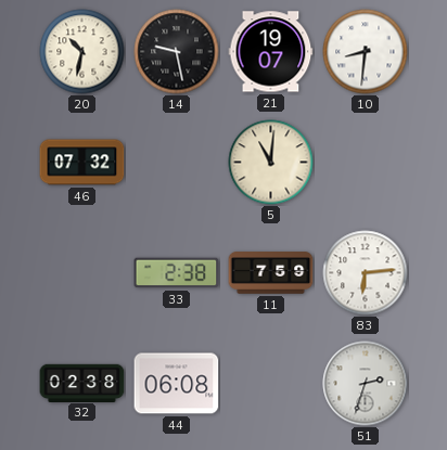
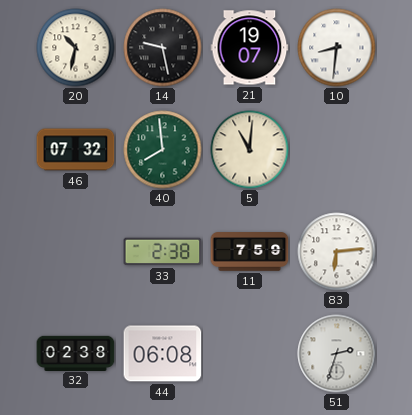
40: none -> 7:59
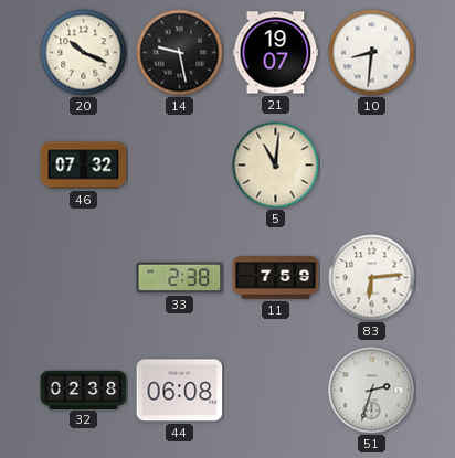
20: 10:32 -> 10:19
40: 7:59 -> none
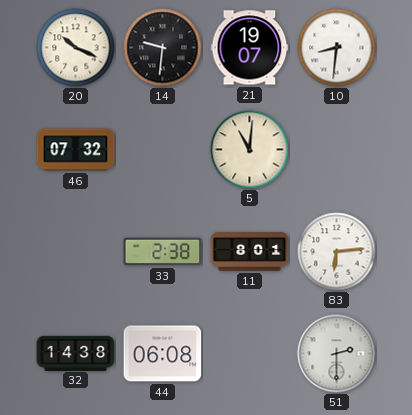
14: 9:28 -> 9:31
11: 7:59 -> 8:01
32: 02:38 -> 14:38
51: 2:33 -> 2:30
